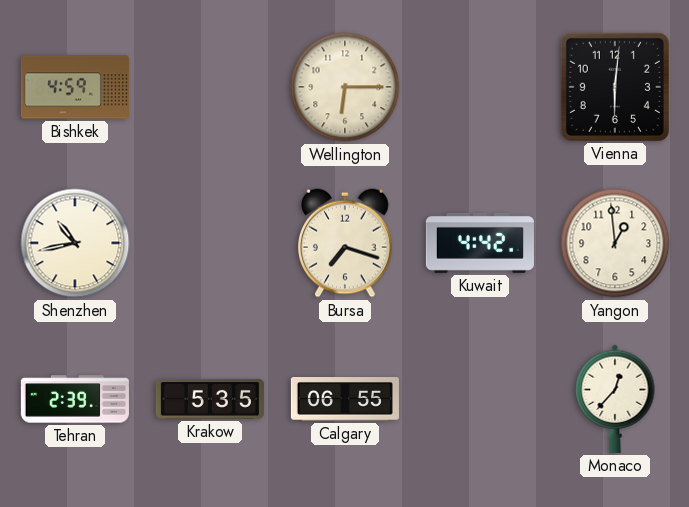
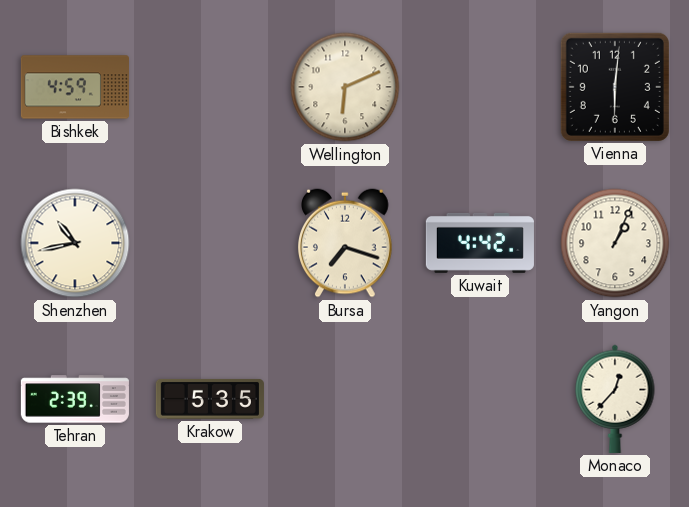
Wellington: 6:15 -> 6:11
Yangon: 12:59 -> 1:04
Calgary: 06:55 -> none
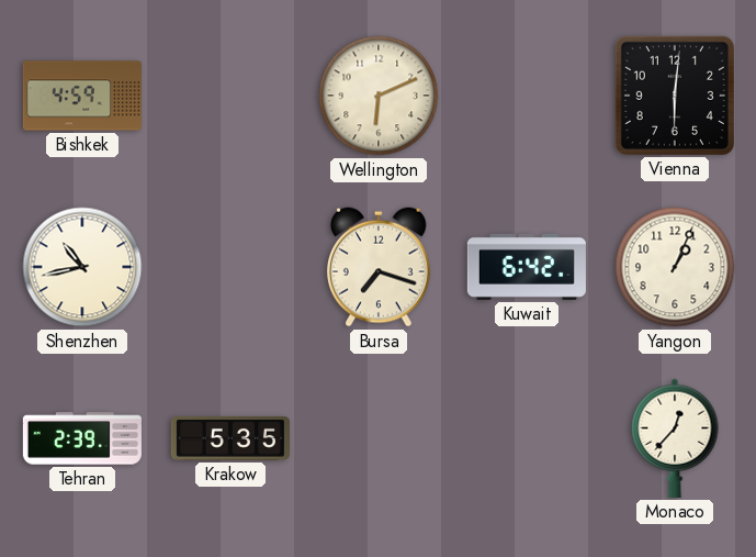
Kuwait: 4:42 -> 6:42
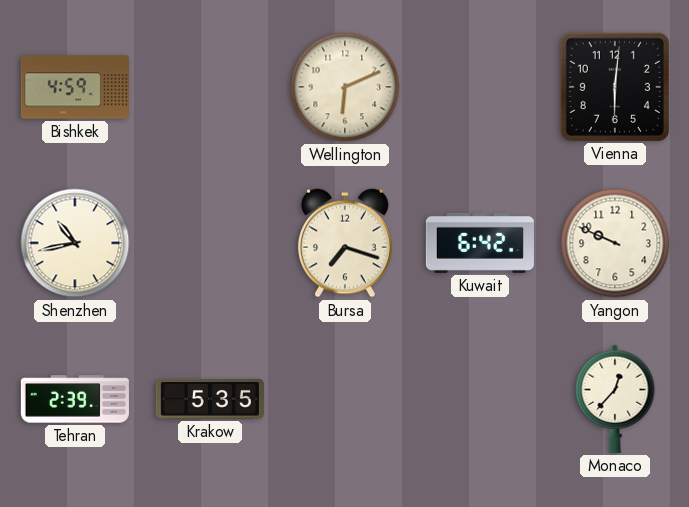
Yangon: 1:04 -> 9:49
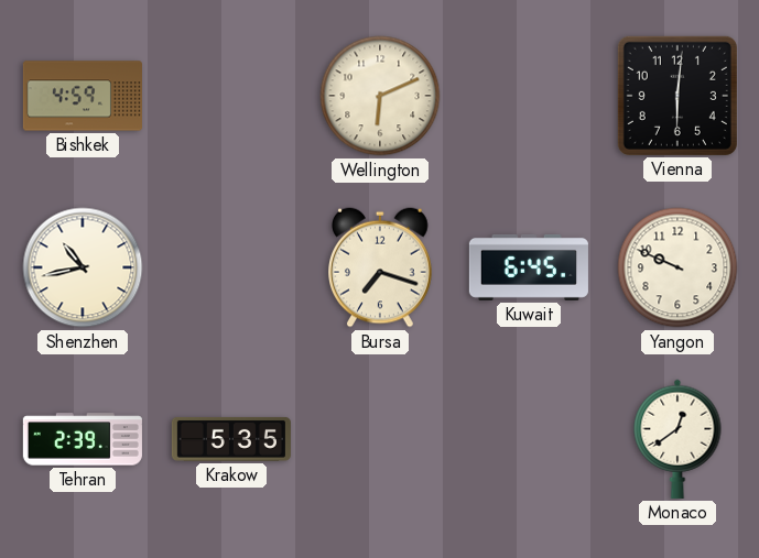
Kuwait: 6:42 -> 6:45
Monaco: 12:37 -> 12:39
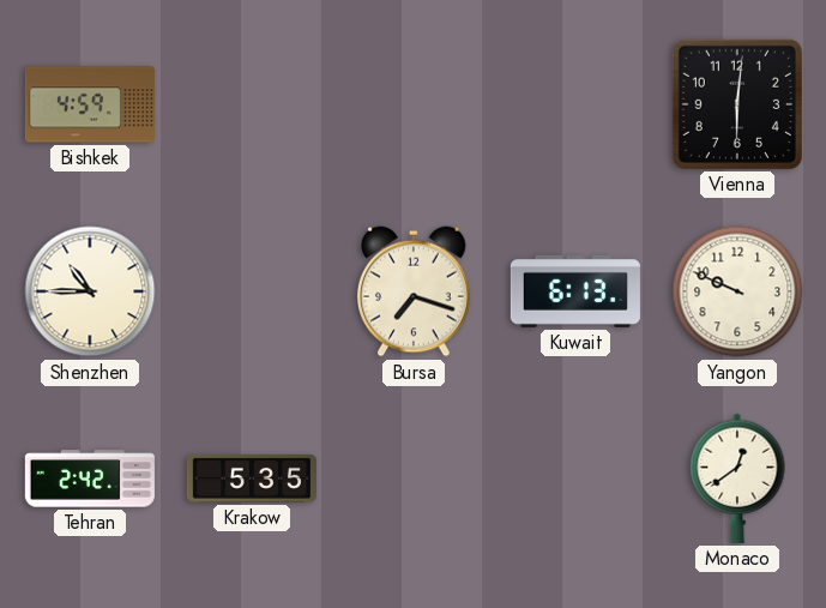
Wellington: 6:11 -> none
Shenzhen: 10:43 -> 10:45
Kuwait: 6:45 -> 6:13
Tehran: 2:39 -> 2:42
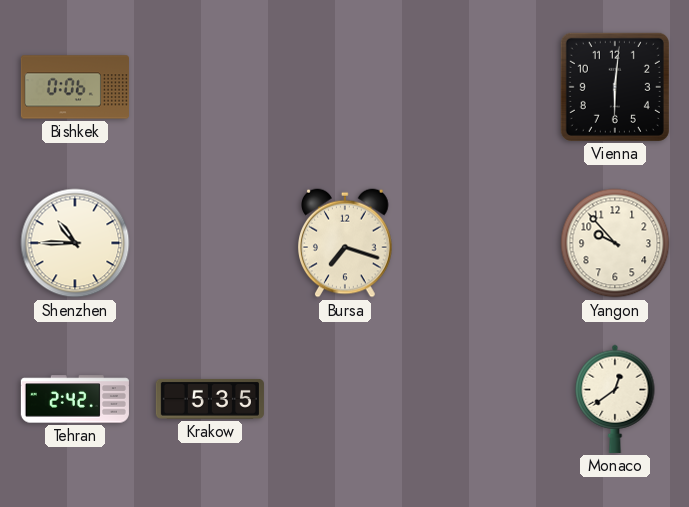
Bishkek: 4:59 -> 0:06
Kuwait: 6:13 -> none
Yangon: 9:49 -> 9:53
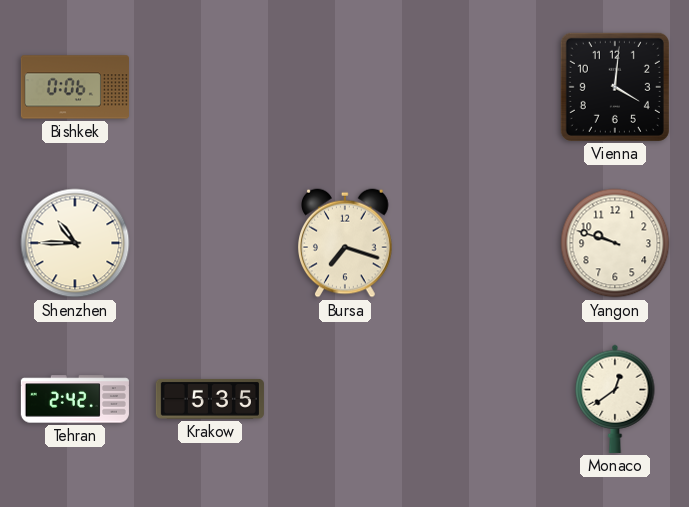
Vienna: 6:01 -> 4:01
Yangon: 9:53 -> 9:48
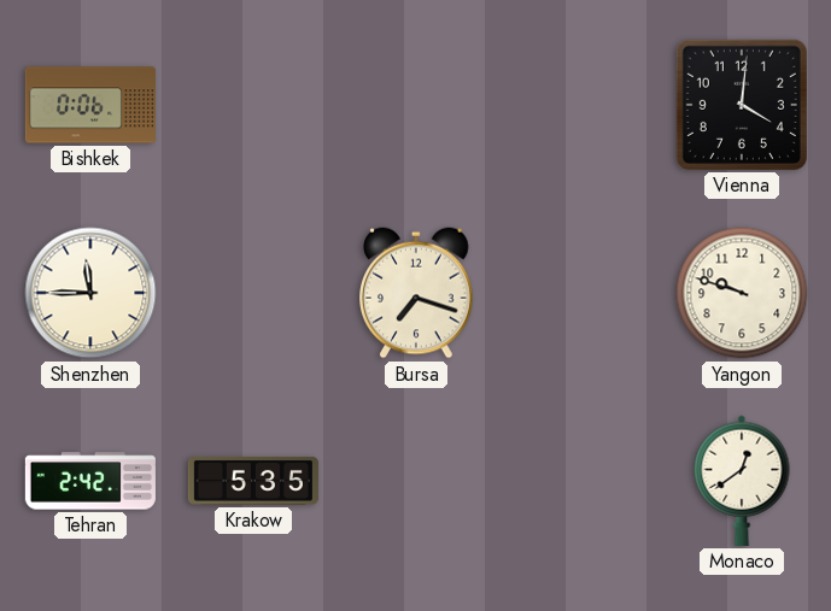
Shenzhen: 10:45 -> 11:45
